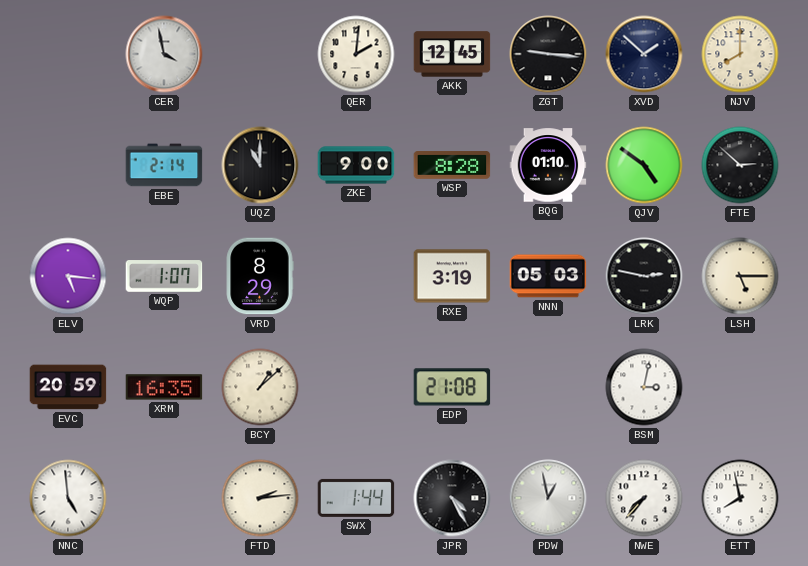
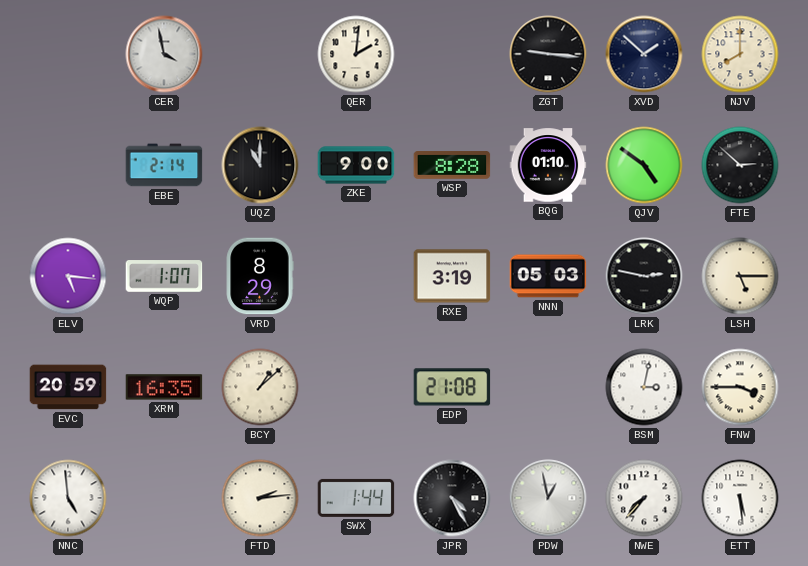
AKK: 12:45 -> none
FNW: none -> 3:45
ETT: 7:58 -> 5:29
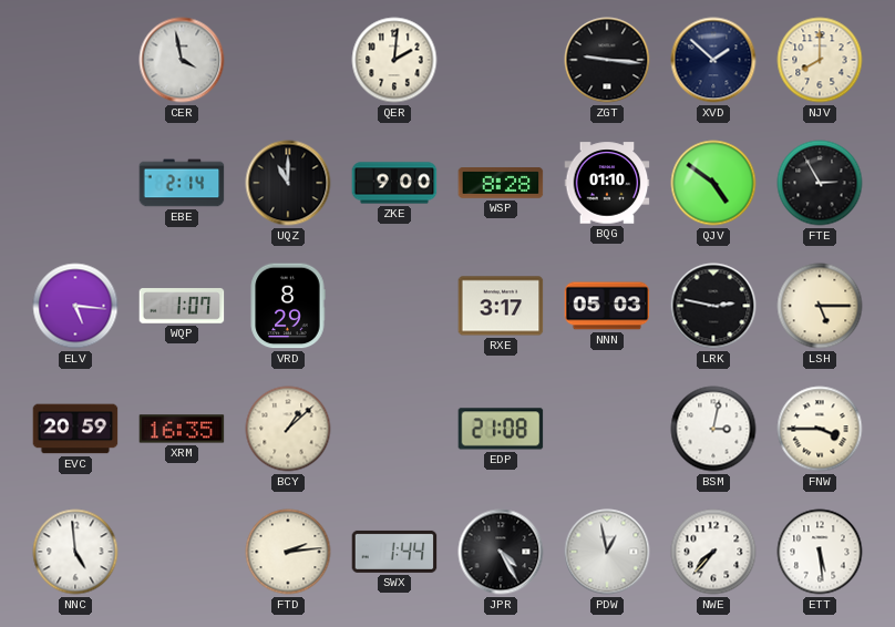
FTE: 2:52 -> 2:55
RXE: 3:19 -> 3:17
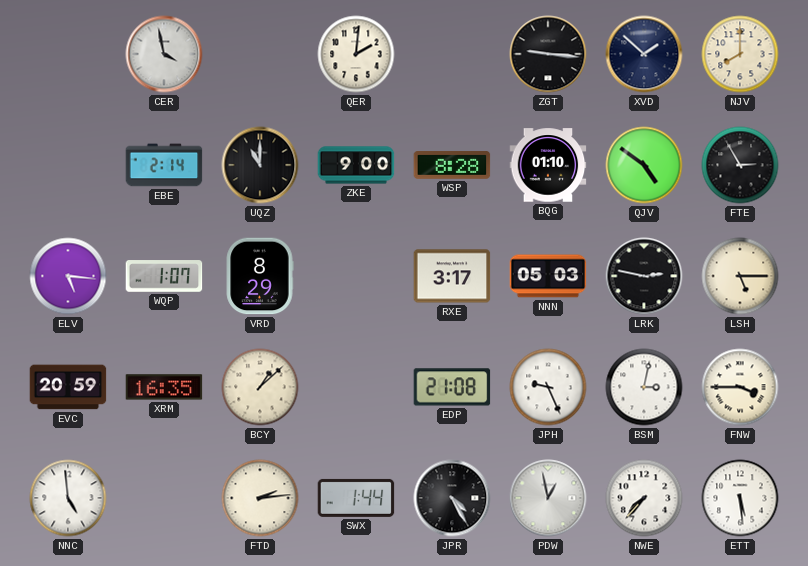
JPH: none -> 9:26
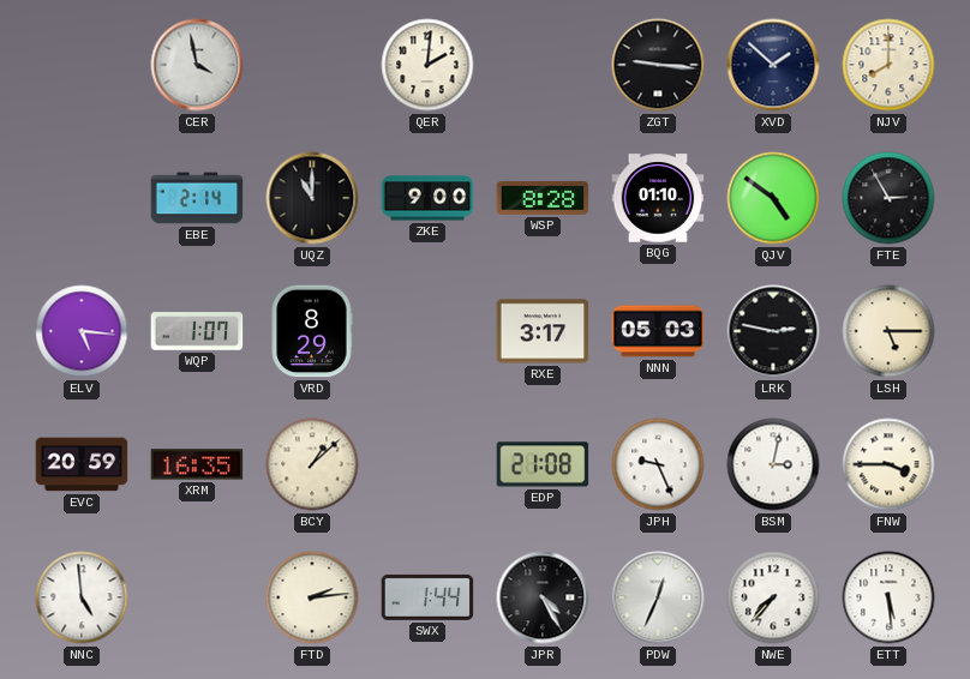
PDW: 12:58 -> 12:34
